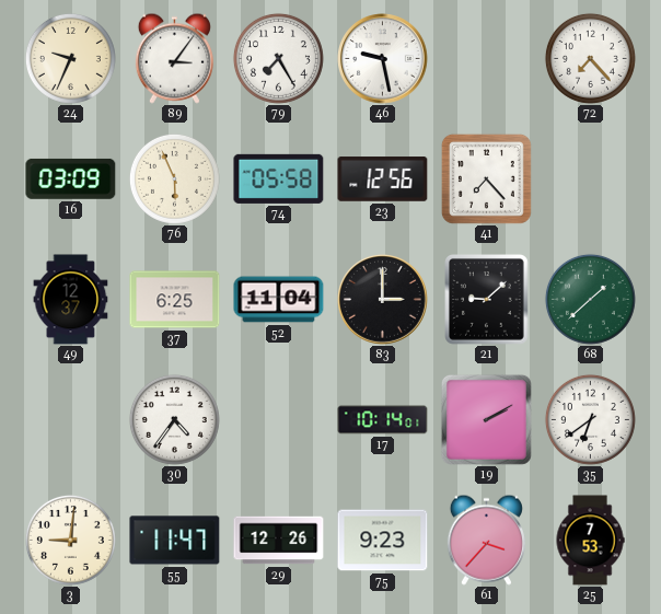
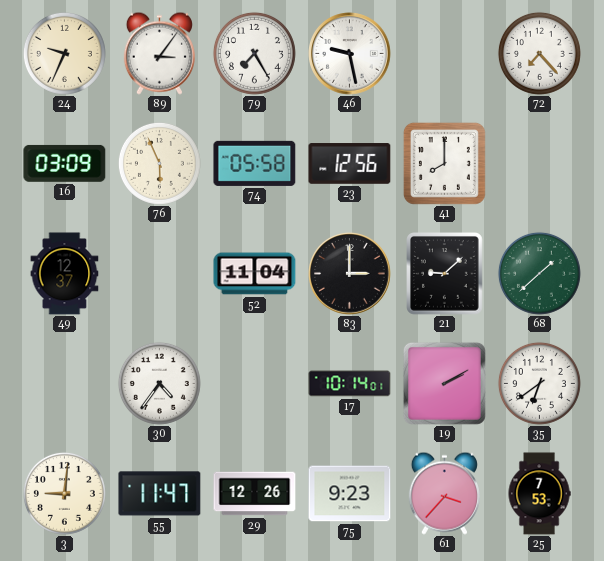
41: 7:23 -> 8:00
37: 6:25 -> none
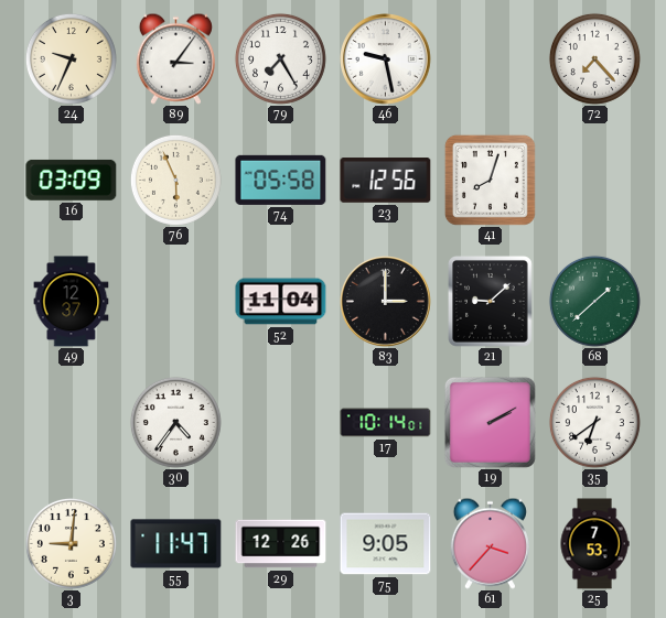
41: 8:00 -> 8:03
75: 9:23 -> 9:05
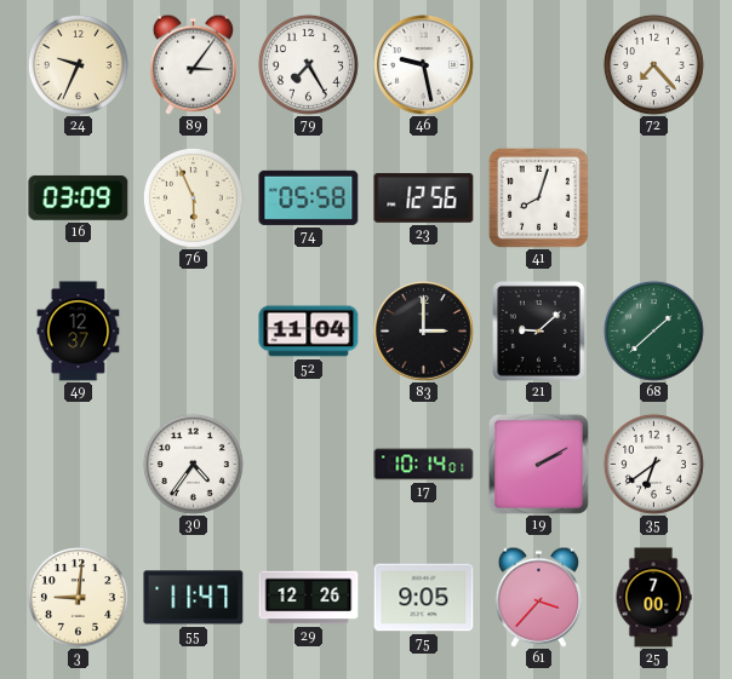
25: 7:53 -> 7:00
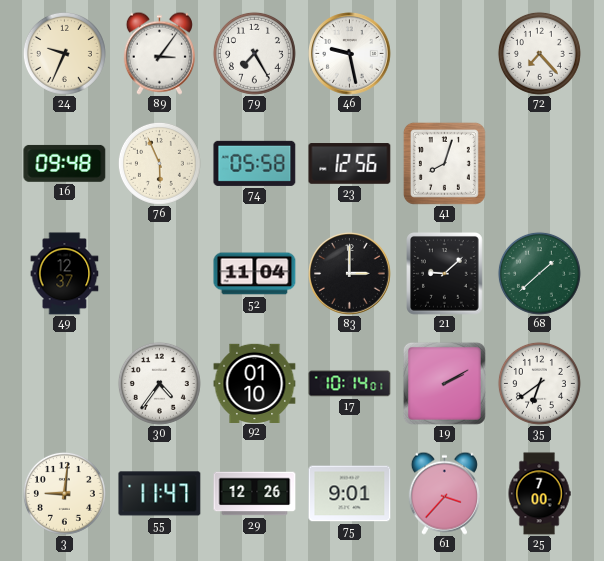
16: 03:09 -> 09:48
92: none -> 01:10
75: 9:05 -> 9:01
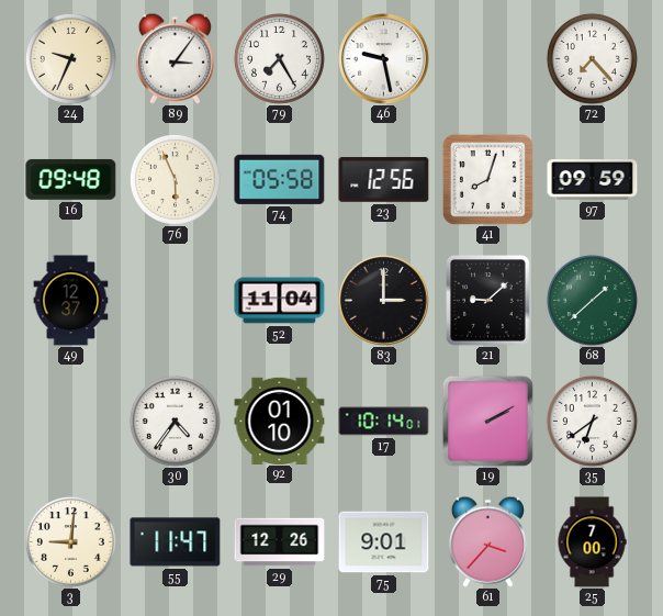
97: none -> 09:59
